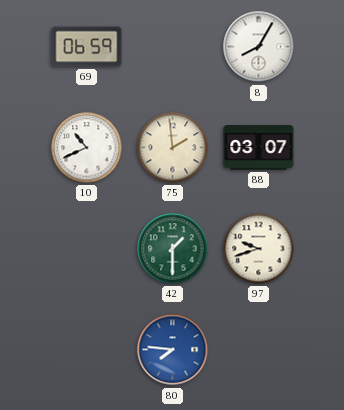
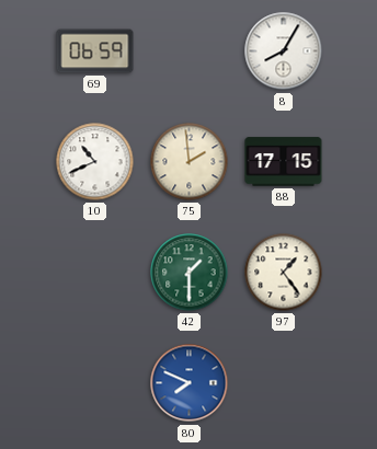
88: 03:07 -> 17:15
97: 9:42 -> 1:24
80: 7:46 -> 7:49
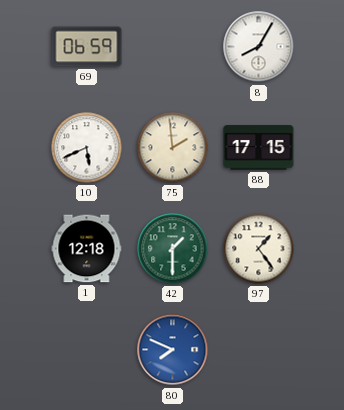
10: 10:41 -> 5:41
1: none -> 12:18
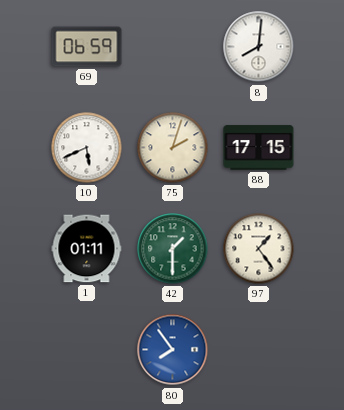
8: 8:05 -> 8:01
75: 1:59 -> 2:03
1: 12:18 -> 01:11
80: 7:49 -> 7:54
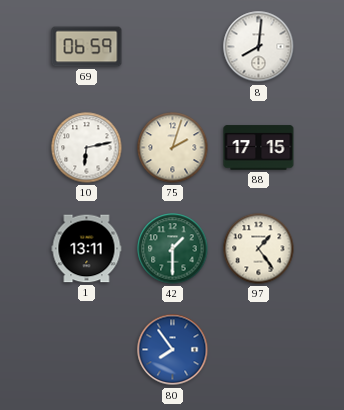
10: 5:41 -> 6:13
1: 01:11 -> 13:11
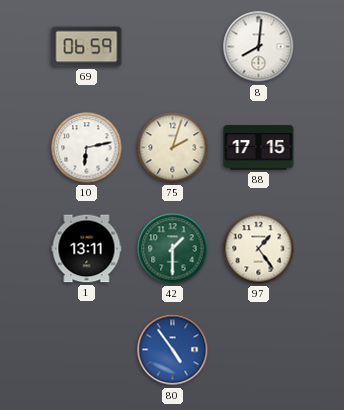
80: 7:54 -> 4:54
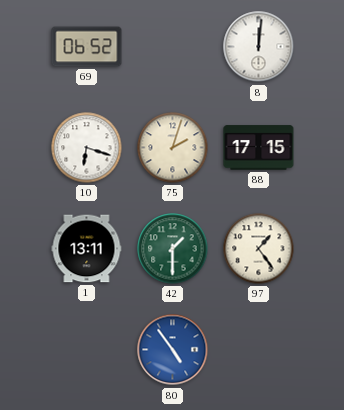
69: 06:59 -> 06:52
8: 8:01 -> 12:01
10: 6:13 -> 6:18
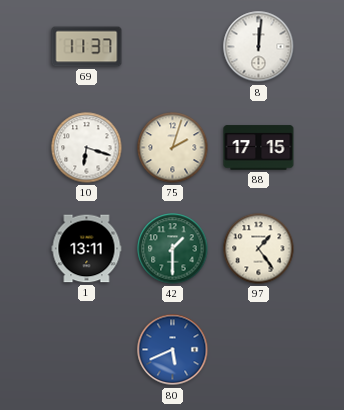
69: 06:52 -> 11:37
80: 4:54 -> 5:41
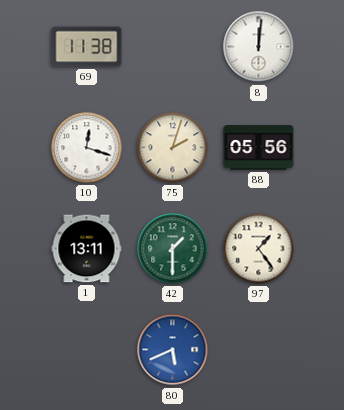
69: 11:37 -> 11:38
10: 6:18 -> 12:18
88: 17:15 -> 05:56
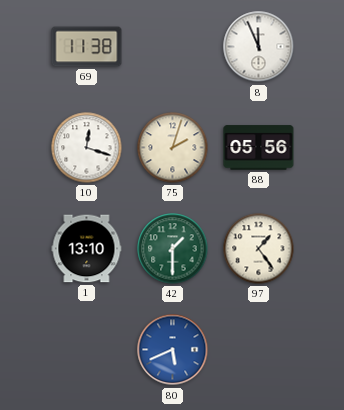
8: 12:01 -> 11:56
1: 13:11 -> 13:10
